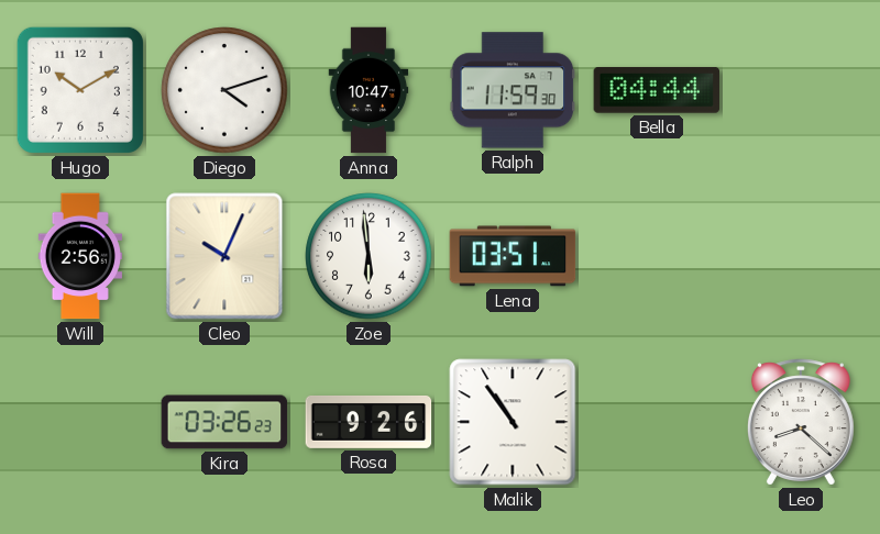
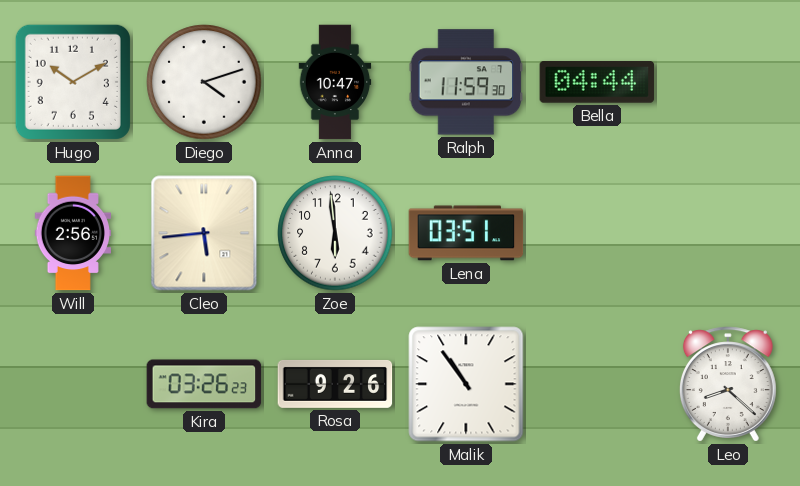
Cleo: 10:04 -> 5:44
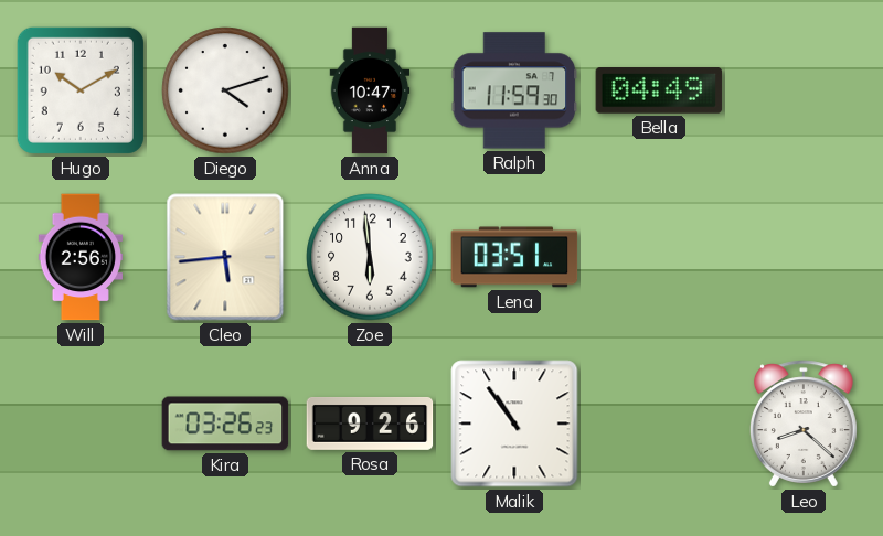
Bella: 04:44 -> 04:49
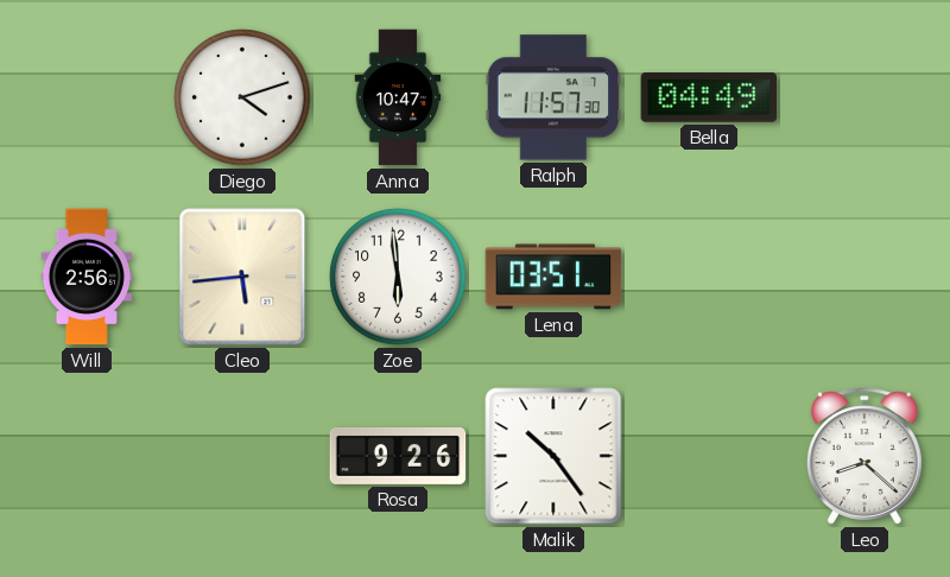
Hugo: 10:10 -> none
Ralph: 11:59 -> 11:57
Kira: 03:26 -> none
Malik: 10:54 -> 10:24
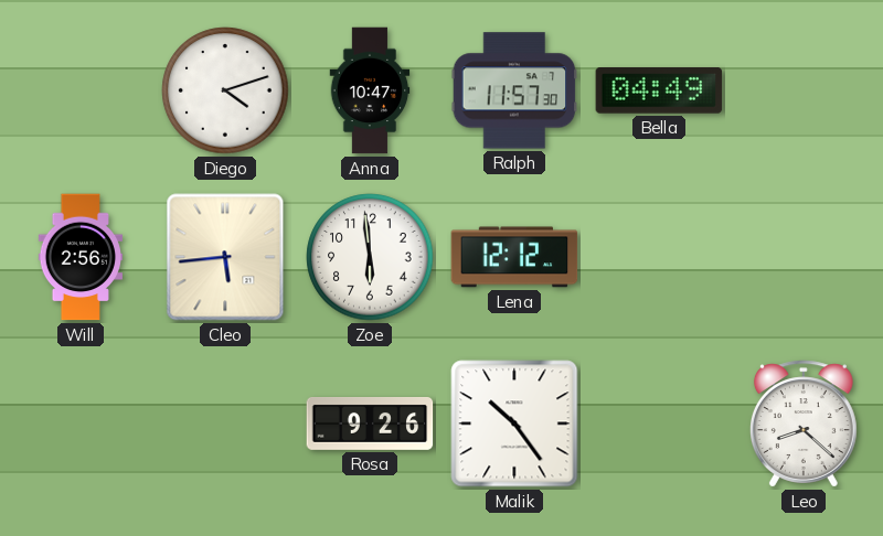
Lena: 03:51 -> 12:12
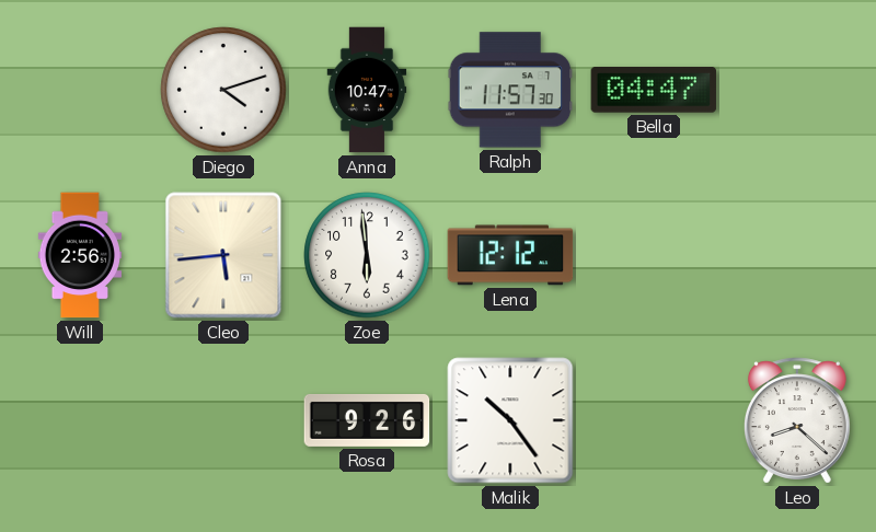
Bella: 04:49 -> 04:47
